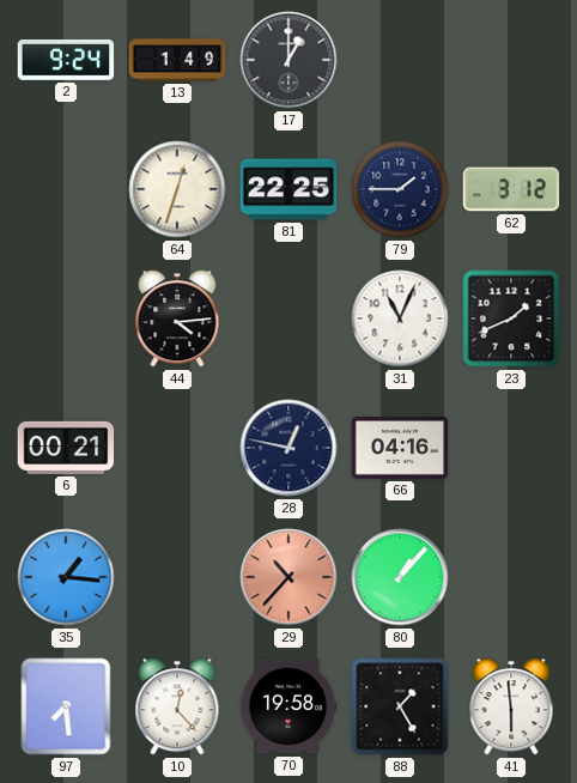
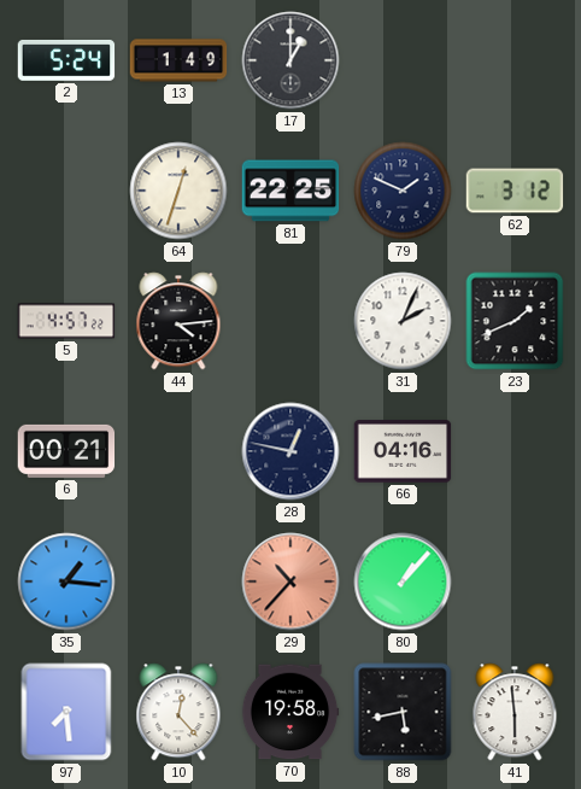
2: 9:24 -> 5:24
79: 1:45 -> 1:49
5: none -> 4:57
31: 11:04 -> 2:04
88: 1:25 -> 5:43
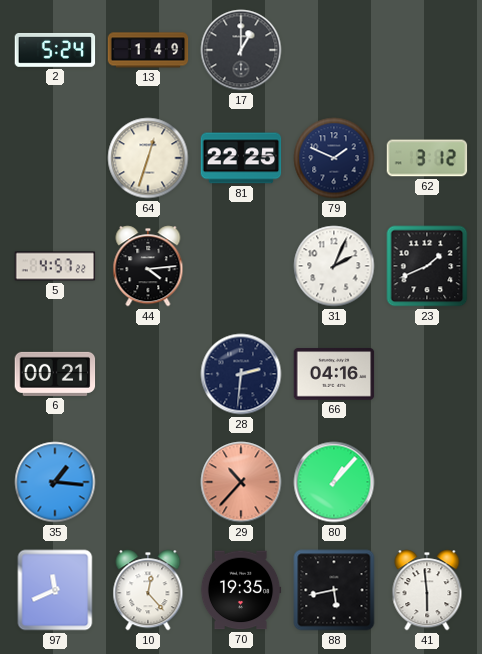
28: 12:47 -> 2:31
97: 7:29 -> 11:41
70: 19:58 -> 19:35
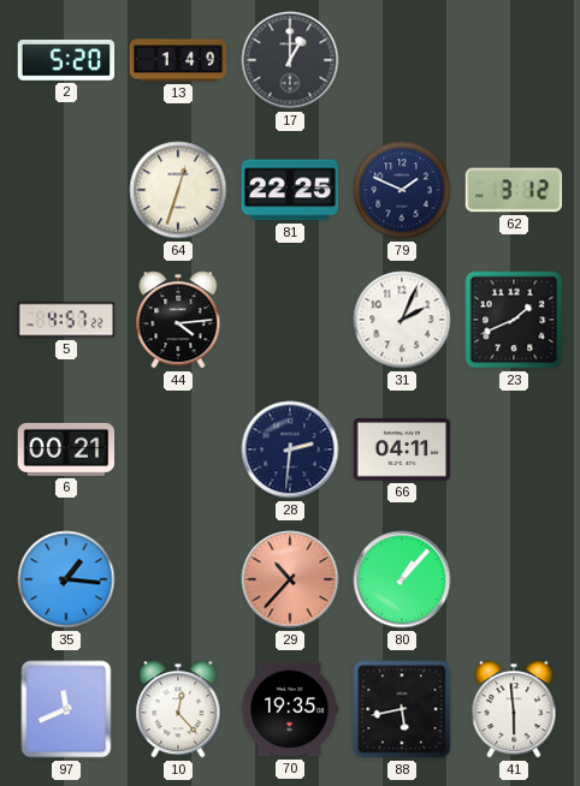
2: 5:24 -> 5:20
66: 04:16 -> 04:11
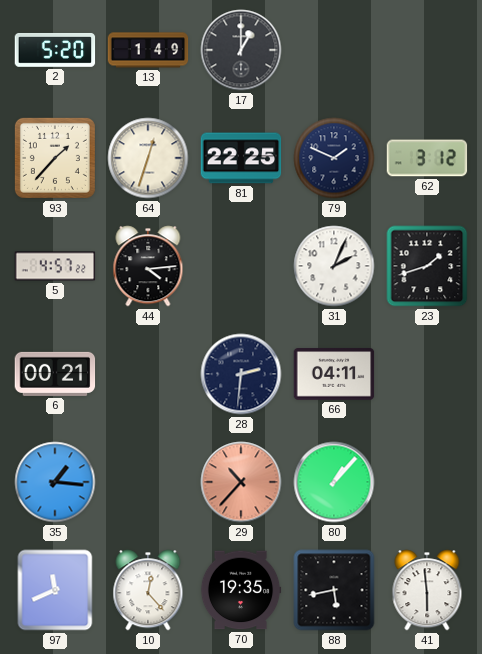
93: none -> 1:37
23: 1:41 -> 1:42
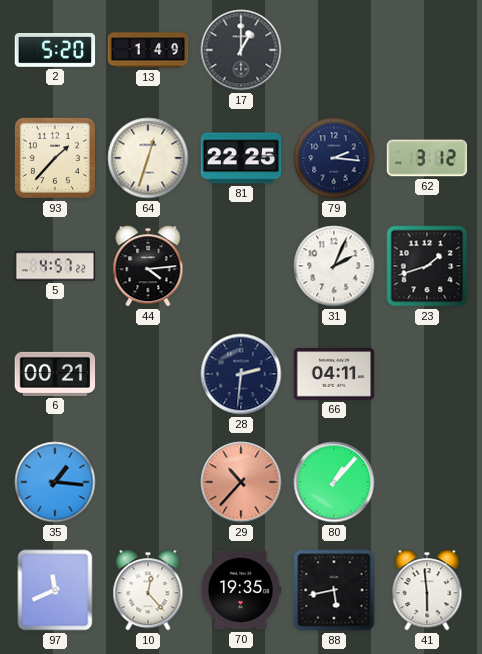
79: 1:49 -> 2:16
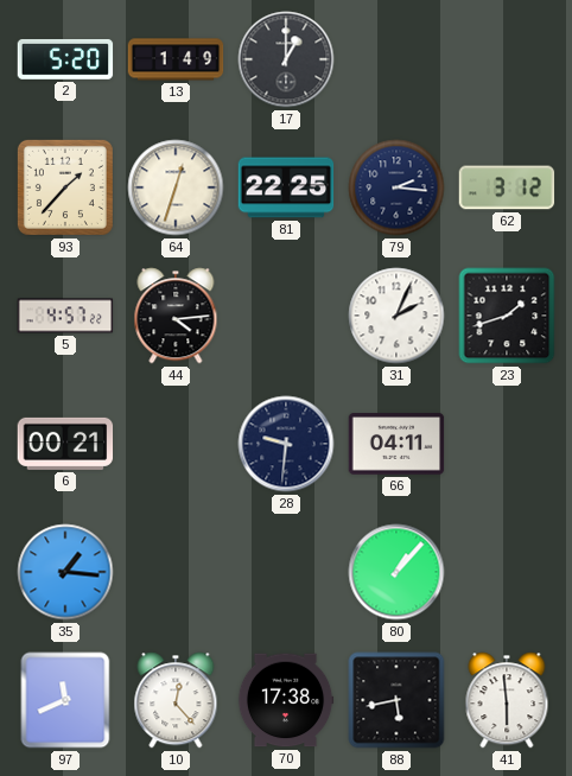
28: 2:31 -> 9:31
29: 10:37 -> none
70: 19:35 -> 17:38
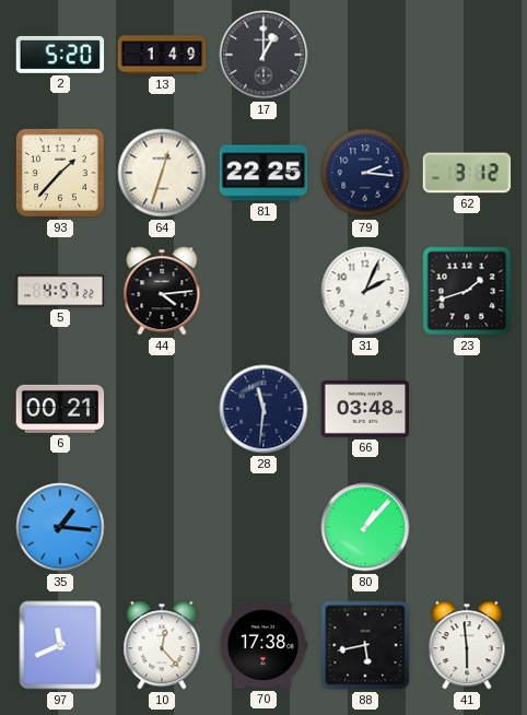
28: 9:31 -> 11:31
66: 04:11 -> 03:48
